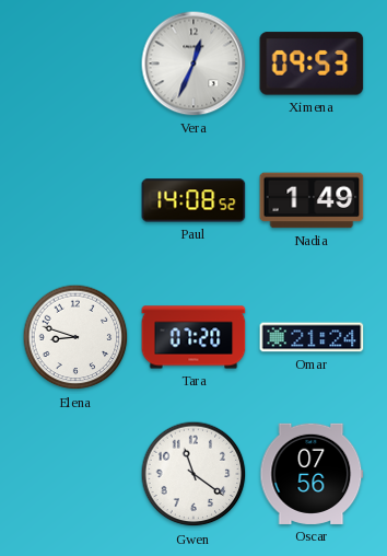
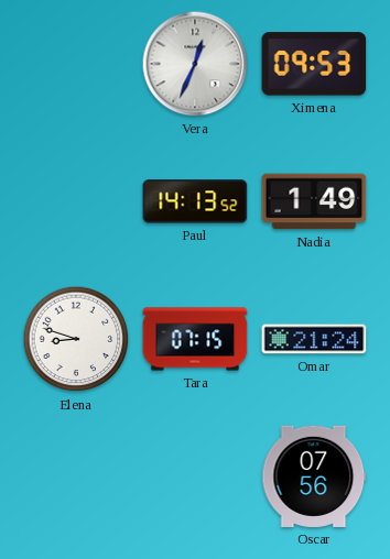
Paul: 14:08 -> 14:13
Tara: 07:20 -> 07:15
Gwen: 11:21 -> none
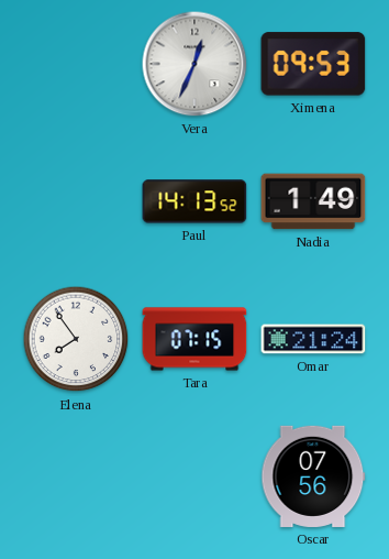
Elena: 8:48 -> 7:54
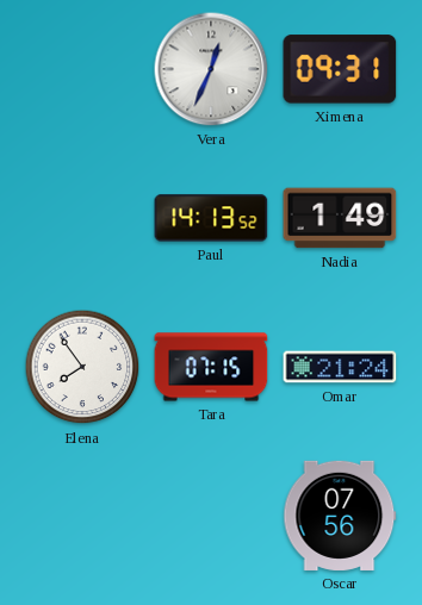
Ximena: 09:53 -> 09:31
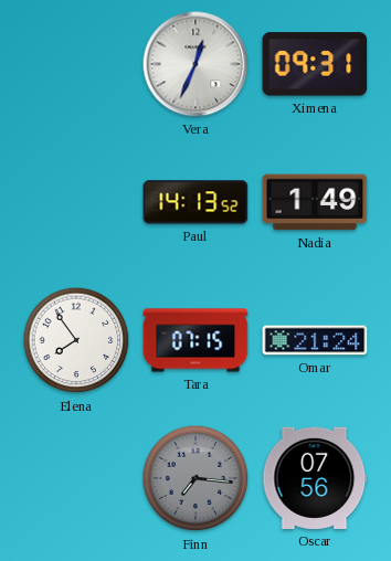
Finn: none -> 7:16
